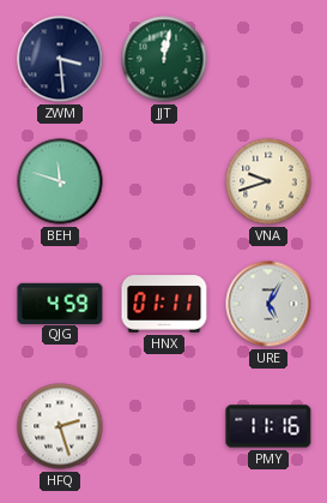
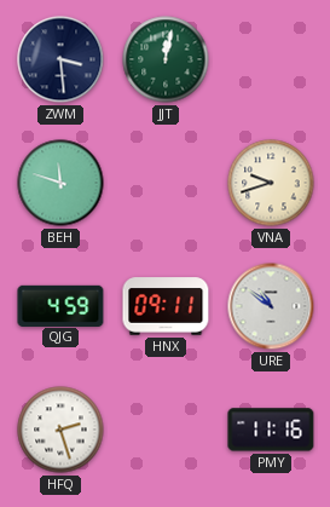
HNX: 01:11 -> 09:11
URE: 5:05 -> 10:51
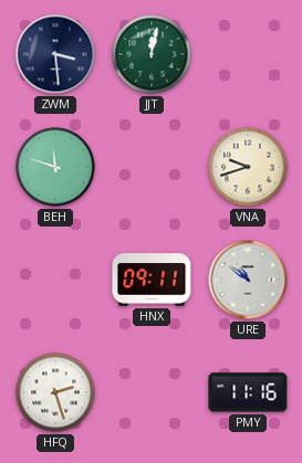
QJG: 4:59 -> none
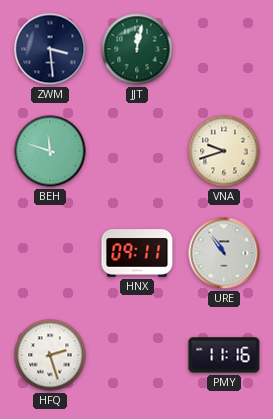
URE: 10:51 -> 10:54
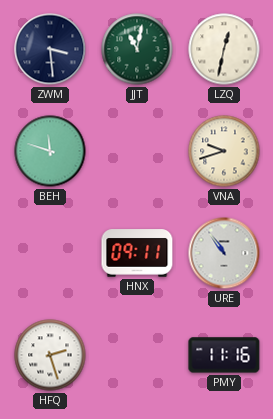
JJT: 12:02 -> 11:02
LZQ: none -> 12:32
